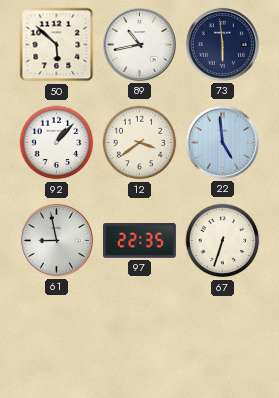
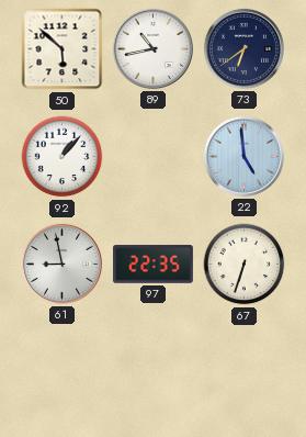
73: 5:59 -> 6:39
12: 3:39 -> none
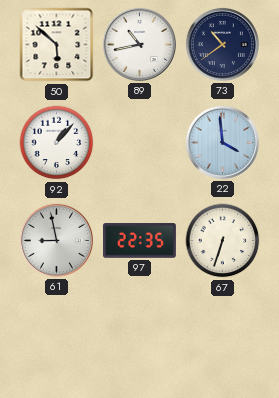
73: 6:39 -> 10:39
22: 4:59 -> 3:59
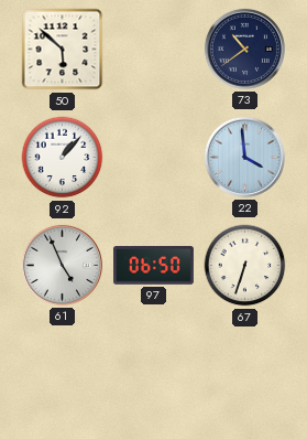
89: 10:43 -> none
61: 8:58 -> 4:56
97: 22:35 -> 06:50
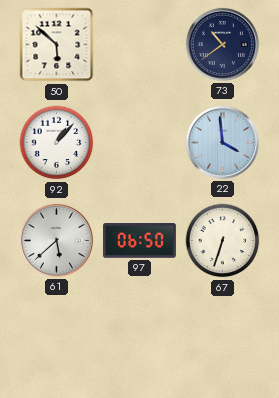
61: 4:56 -> 5:38
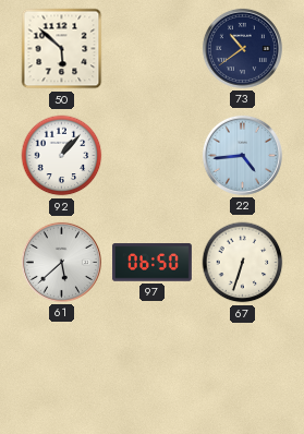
22: 3:59 -> 4:44
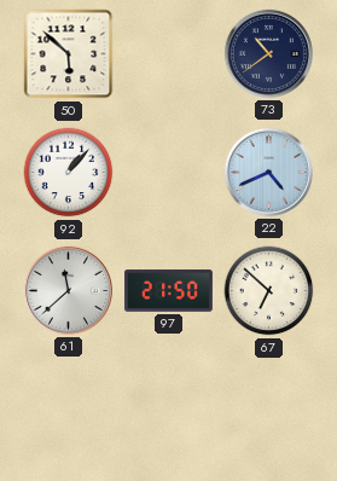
22: 4:44 -> 4:41
61: 5:38 -> 11:38
97: 06:50 -> 21:50
67: 6:33 -> 6:52
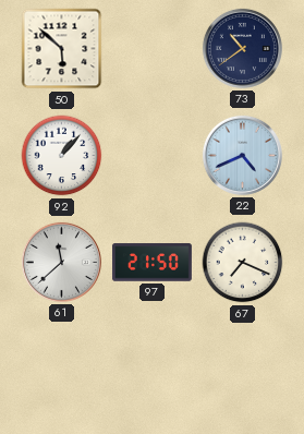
67: 6:52 -> 7:19
